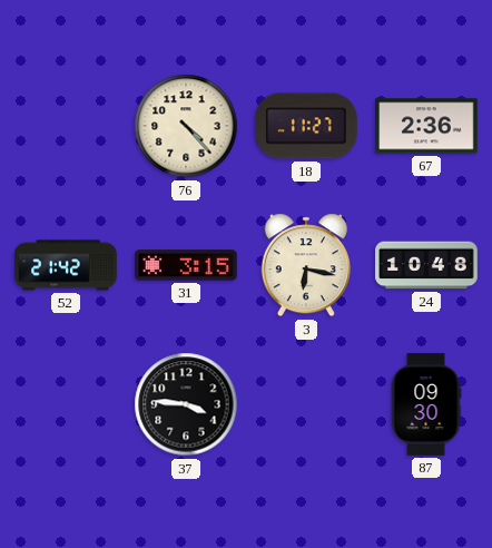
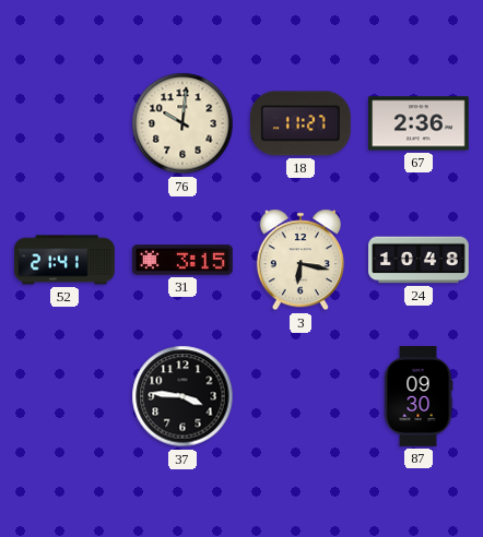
76: 4:23 -> 10:01
52: 21:42 -> 21:41
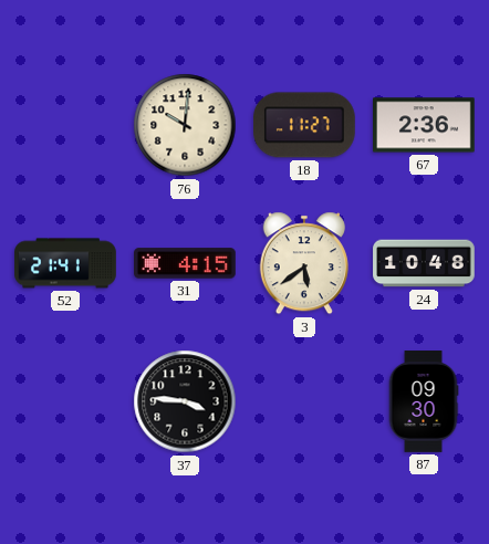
31: 3:15 -> 4:15
3: 6:17 -> 5:39
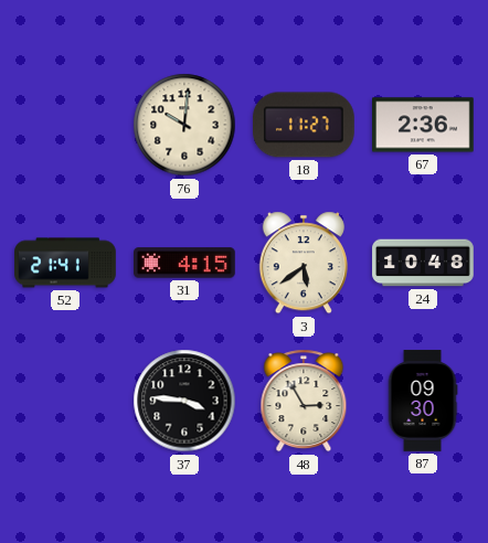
48: none -> 2:55
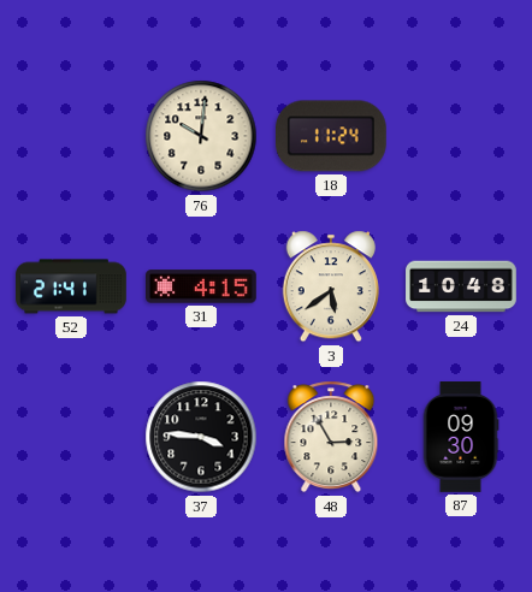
18: 11:27 -> 11:24
67: 2:36 -> none
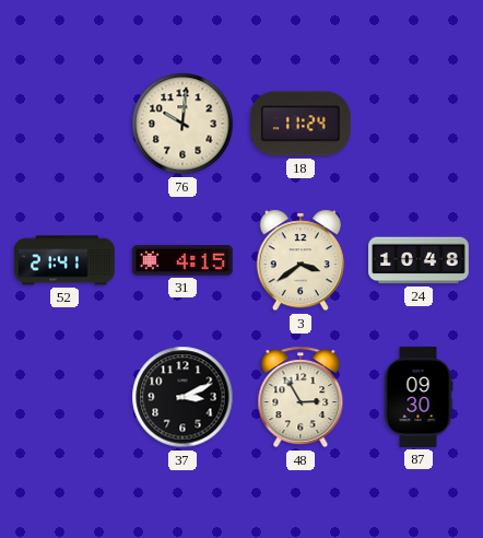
3: 5:39 -> 3:39
37: 3:46 -> 3:11
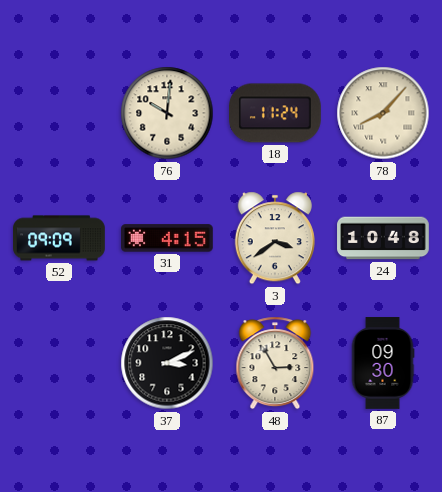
78: none -> 8:07
52: 21:41 -> 09:09
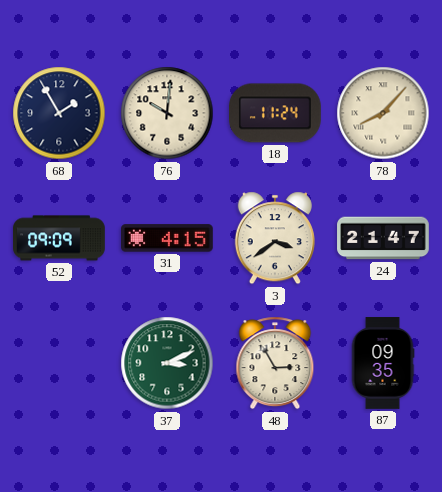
68: none -> 1:55
24: 10:48 -> 21:47
37 dial: black -> green
87: 09:30 -> 09:35
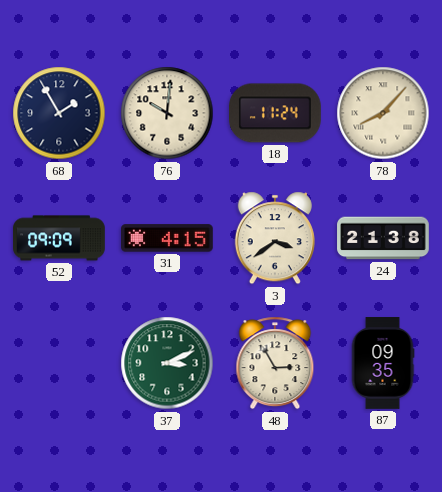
24: 21:47 -> 21:38
